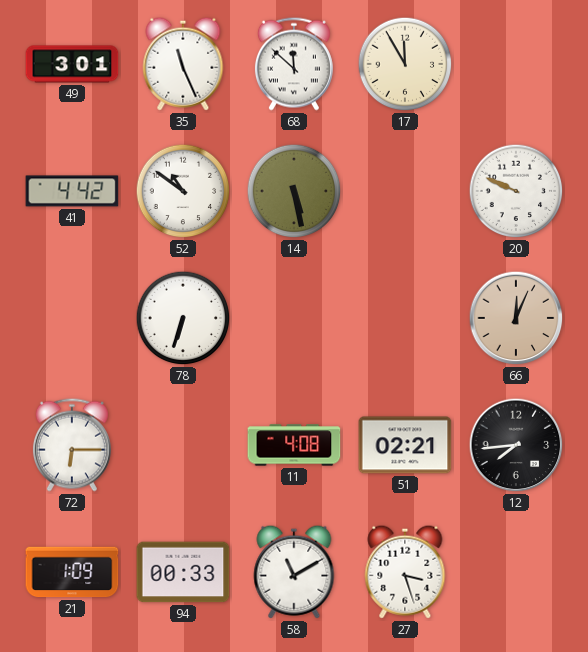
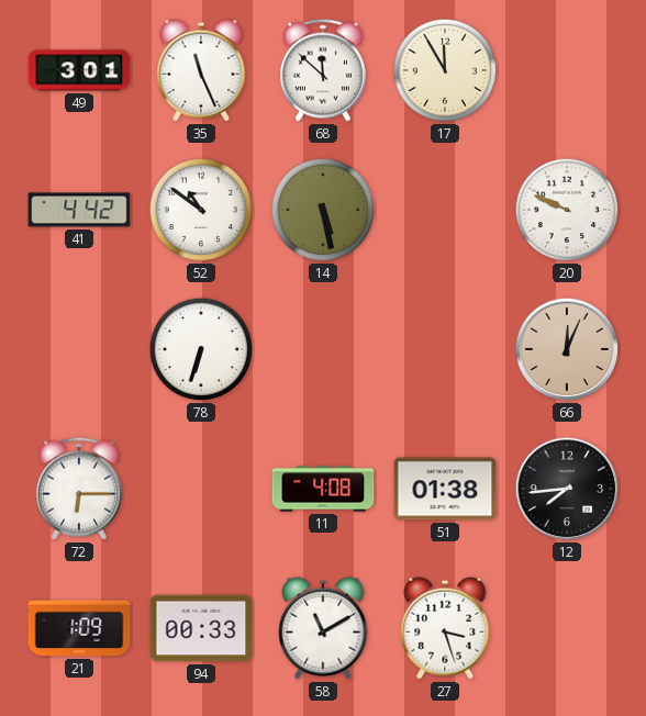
51: 02:21 -> 01:38
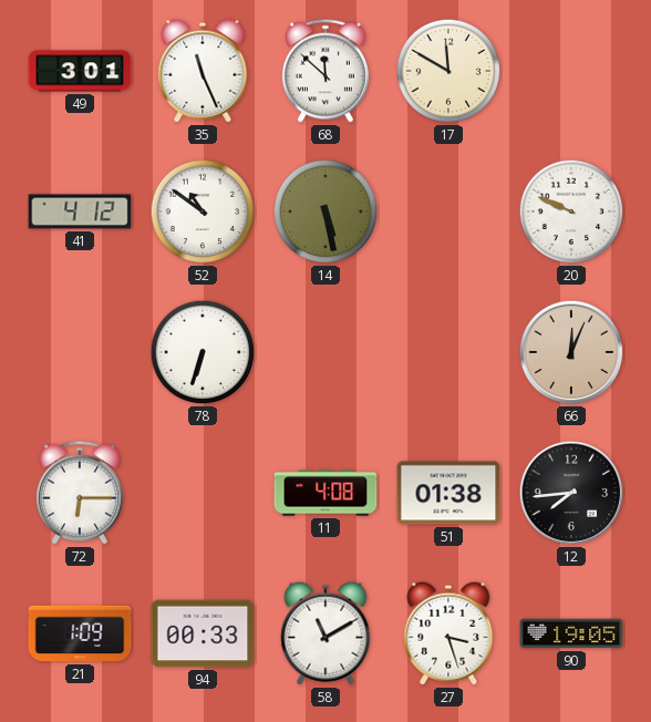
17: 11:55 -> 11:50
41: 4:42 -> 4:12
90: none -> 19:05
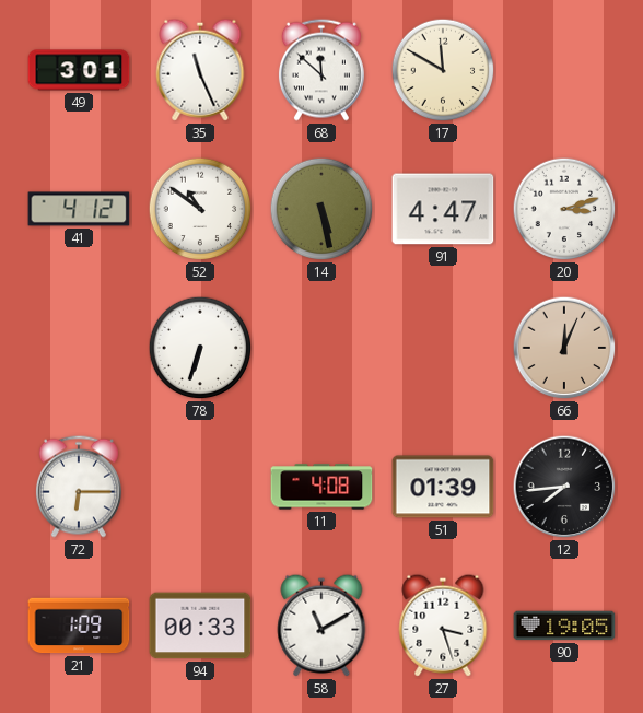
91: none -> 4:47
20: 9:49 -> 3:12
51: 01:38 -> 01:39
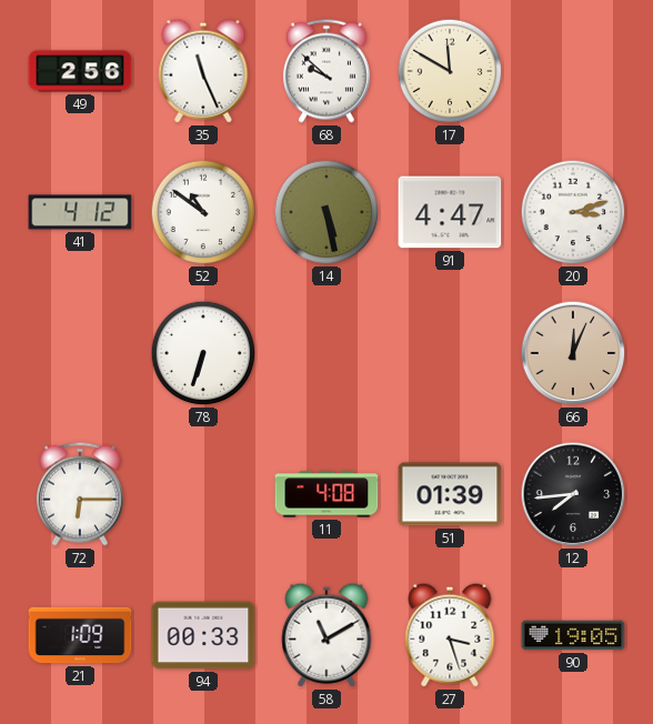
49: 3:01 -> 2:56
68: 11:52 -> 9:52
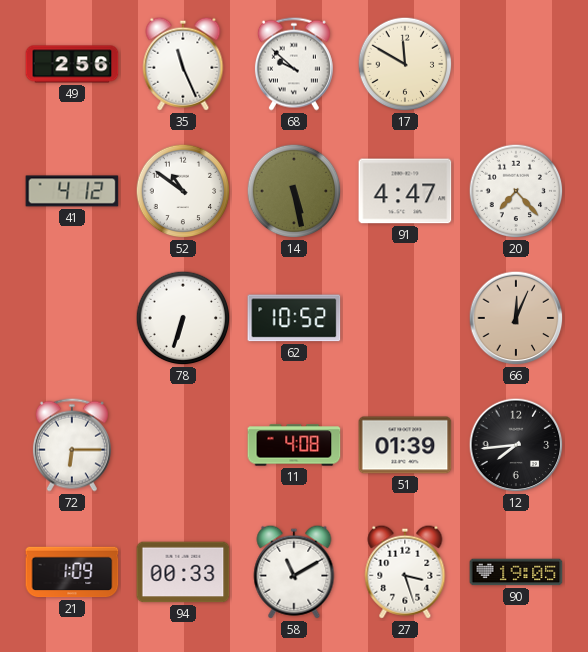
20: 3:12 -> 7:23
62: none -> 10:52
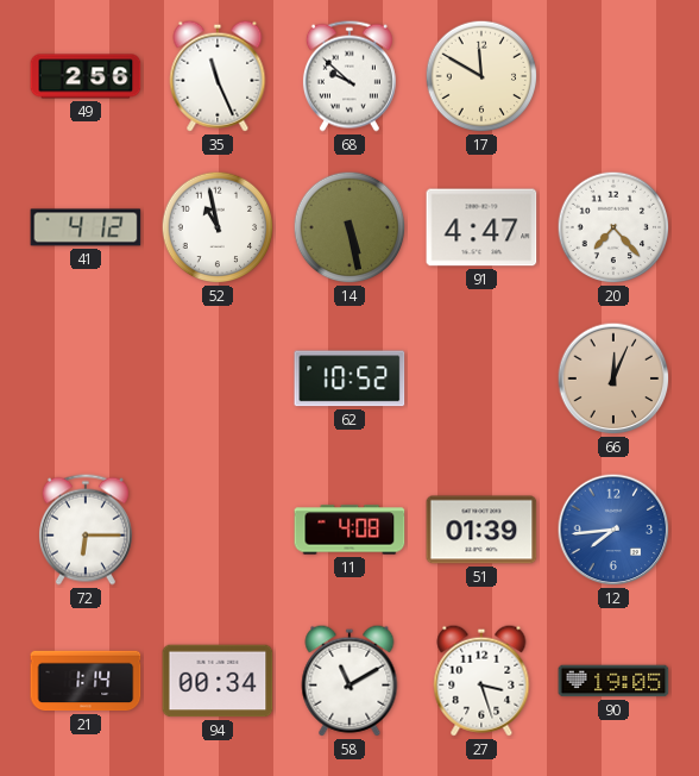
52: 10:51 -> 10:58
78: 6:33 -> none
12 dial: black -> blue
21: 1:09 -> 1:14
94: 00:33 -> 00:34
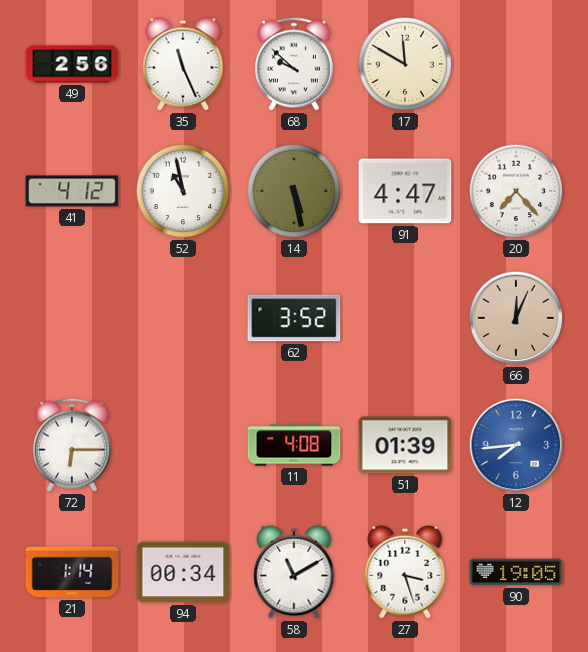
62: 10:52 -> 3:52
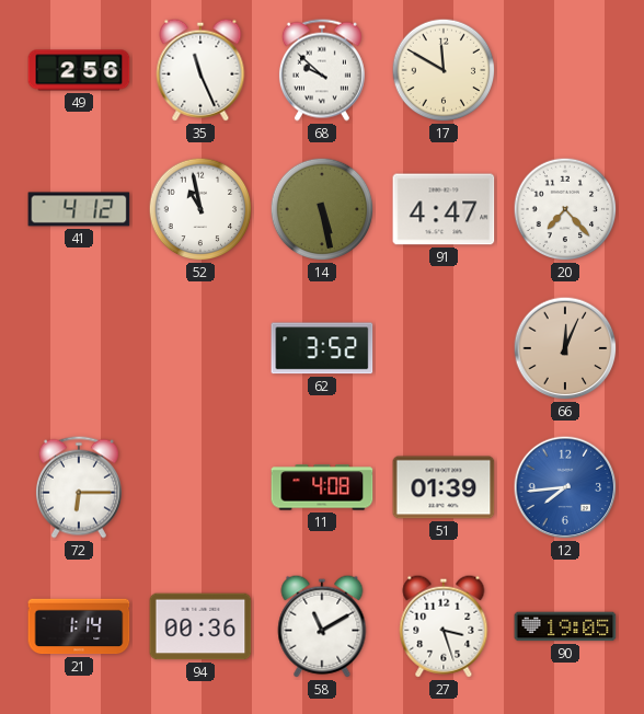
94: 00:34 -> 00:36
